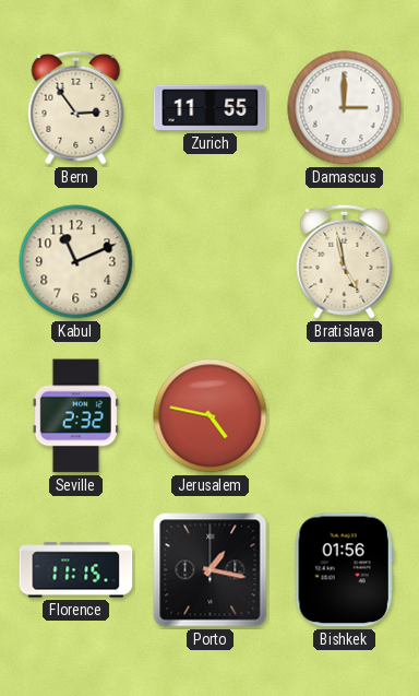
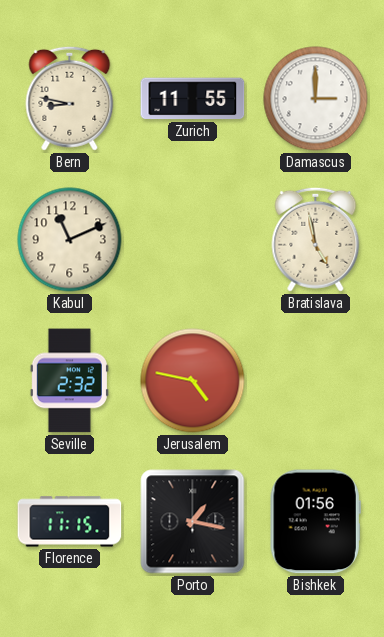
Bern: 2:54 -> 8:47
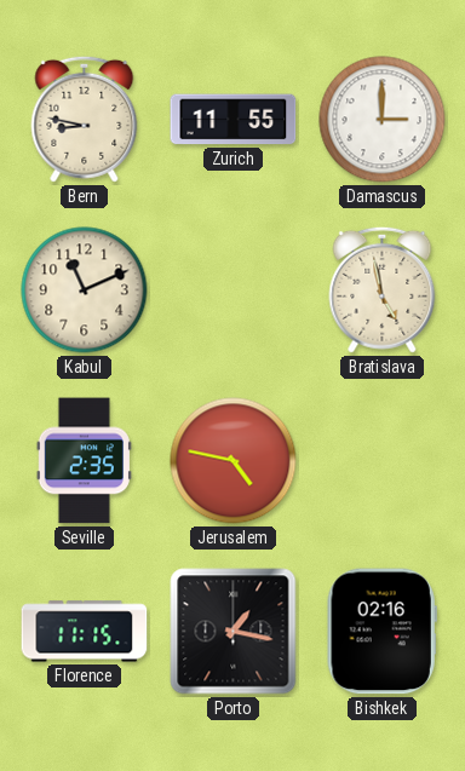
Seville: 2:32 -> 2:35
Bishkek: 01:56 -> 02:16
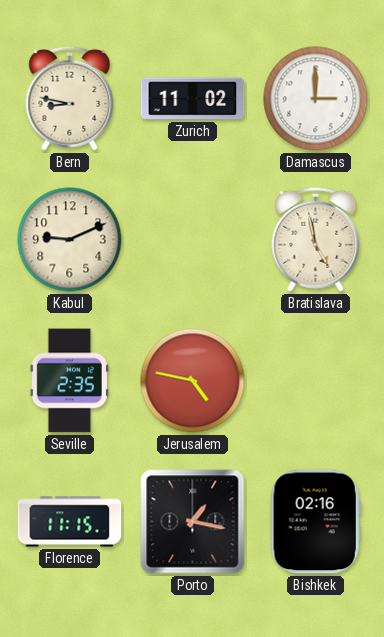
Zurich: 11:55 -> 11:02
Kabul: 11:11 -> 9:11
